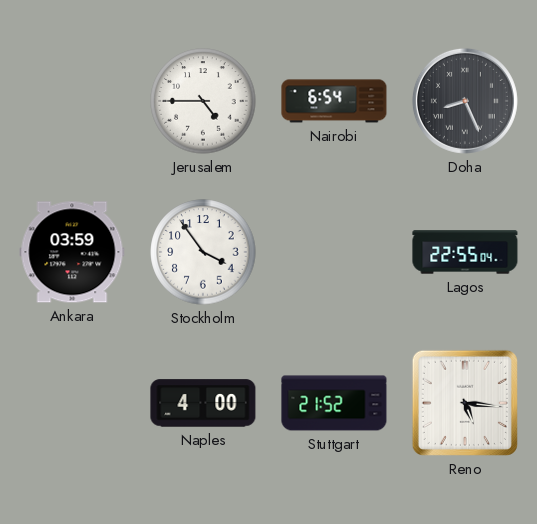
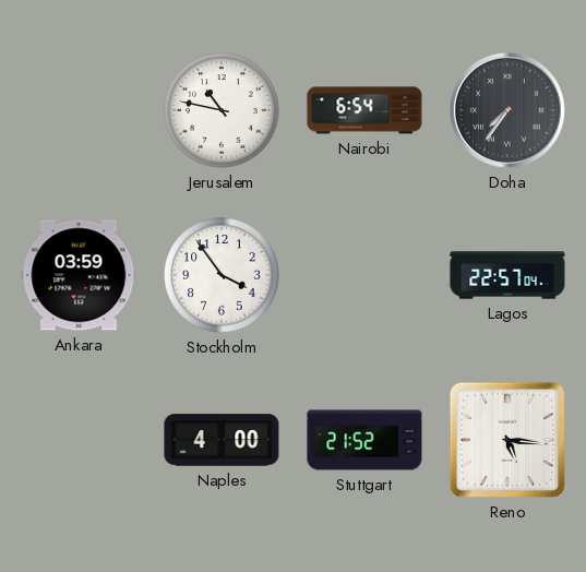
Jerusalem: 4:45 -> 10:47
Doha: 8:26 -> 7:36
Lagos: 22:55 -> 22:57
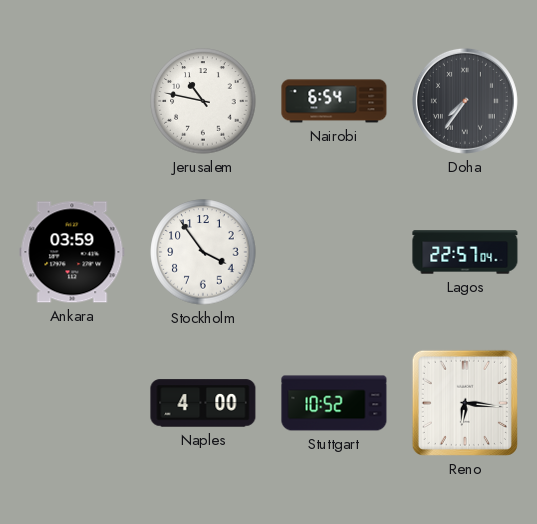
Stuttgart: 21:52 -> 10:52
Reno: 5:16 -> 6:16
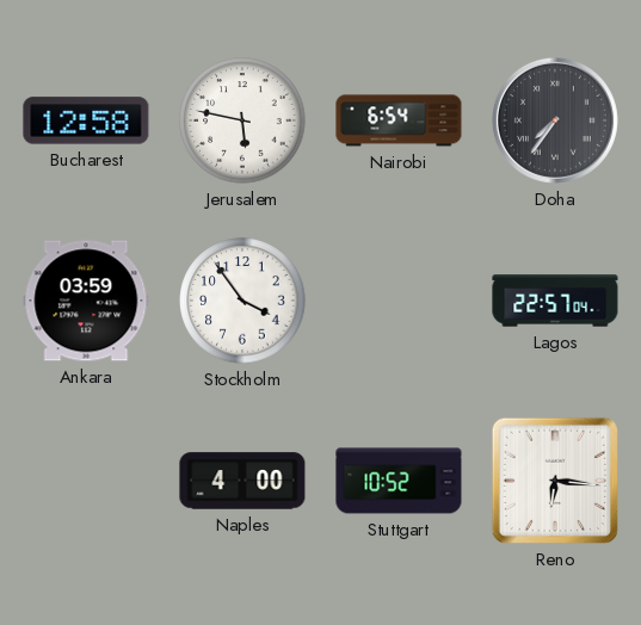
Bucharest: none -> 12:58
Jerusalem: 10:47 -> 5:47
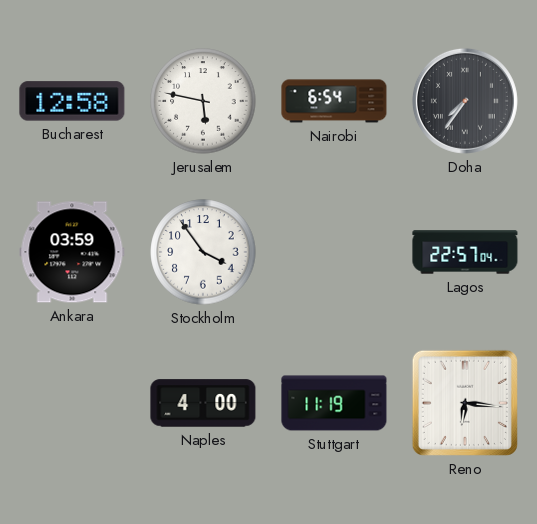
Stuttgart: 10:52 -> 11:19
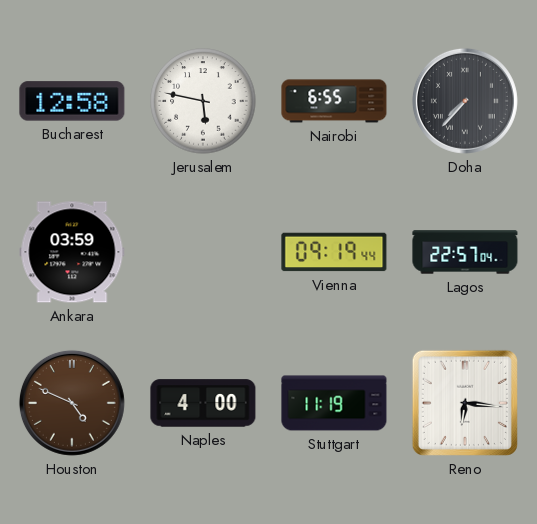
Nairobi: 6:54 -> 6:55
Doha: 7:36 -> 7:37
Stockholm: 3:54 -> none
Vienna: none -> 09:19
Houston: none -> 4:49
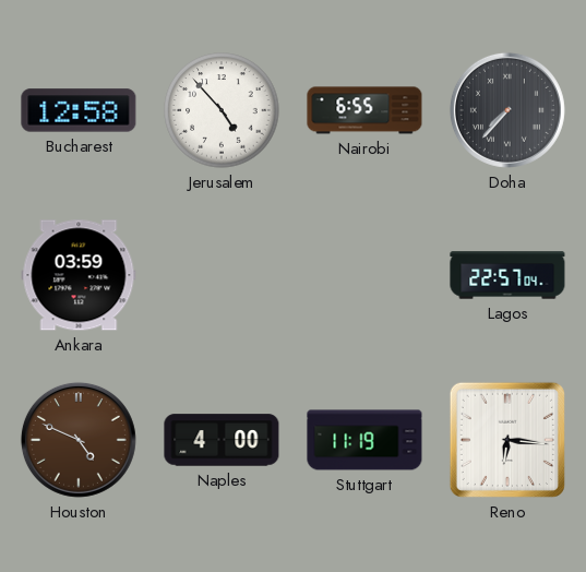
Jerusalem: 5:47 -> 4:53
Vienna: 09:19 -> none
